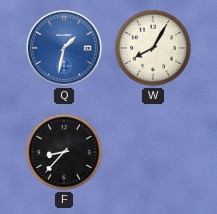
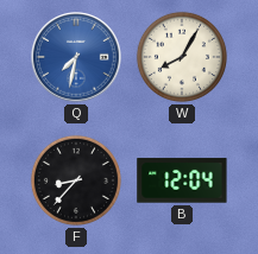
Q: 1:32 -> 7:32
B: none -> 12:04
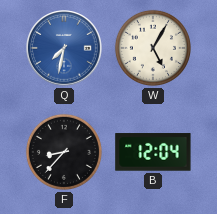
W: 8:05 -> 5:05
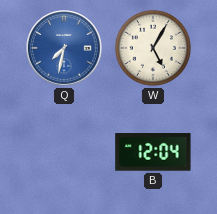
F: 8:37 -> none
